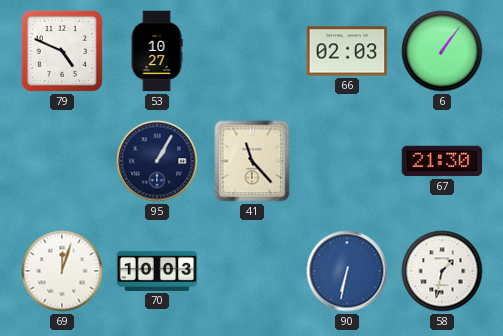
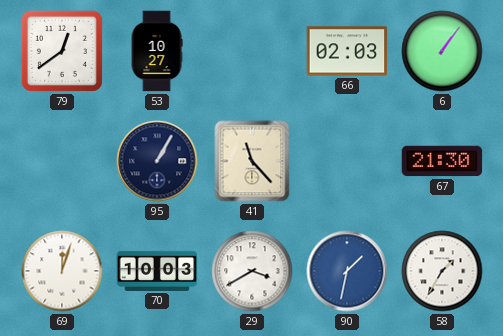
79: 4:49 -> 12:39
29: none -> 3:40
90: 6:32 -> 1:32
58: 1:32 -> 1:35
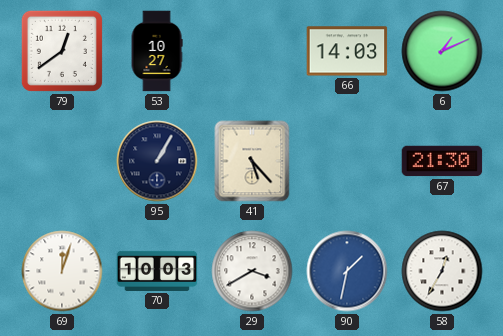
66: 02:03 -> 14:03
6: 1:06 -> 1:11
41: 11:23 -> 5:23
58: 1:35 -> 12:35
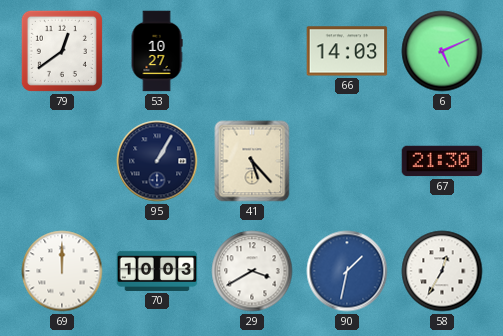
6: 1:11 -> 5:11
69: 12:03 -> 12:00
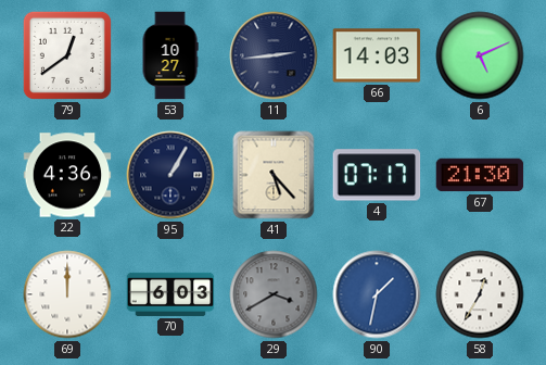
11: none -> 2:44
22: none -> 4:36
4: none -> 07:17
70: 10:03 -> 6:03
29 dial: white -> grey
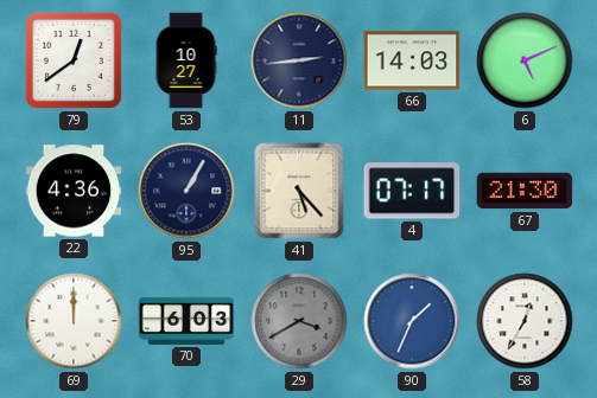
90: 1:32 -> 1:34
